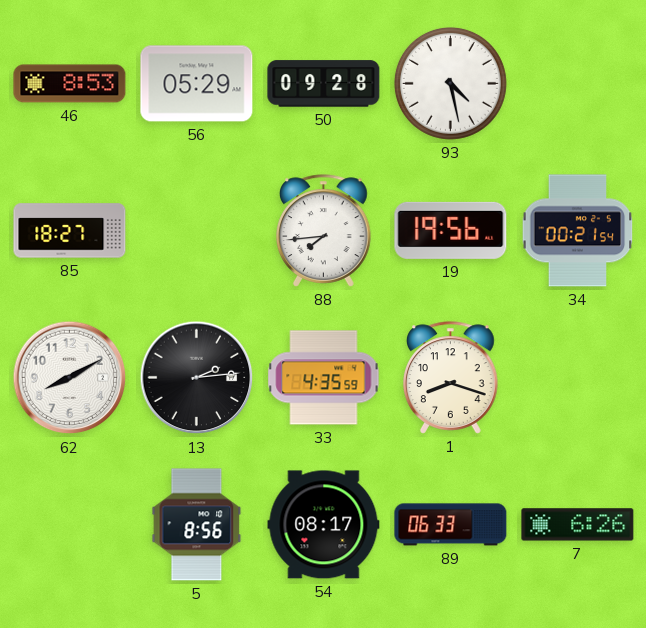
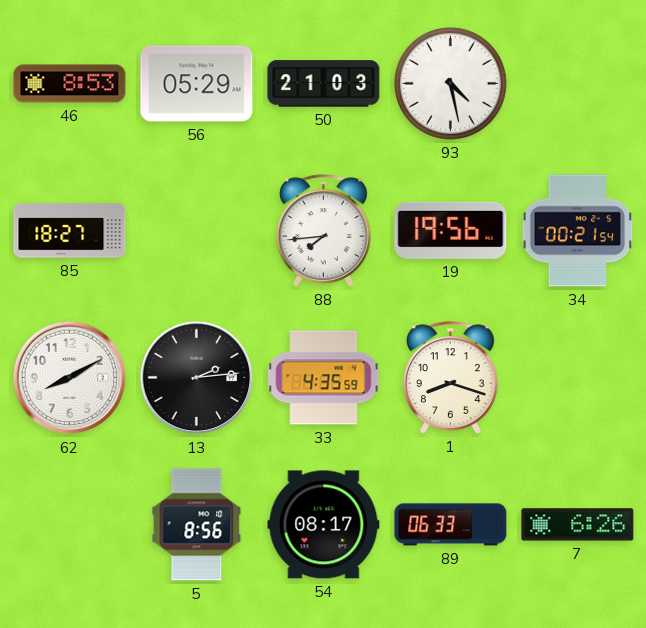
50: 09:28 -> 21:03
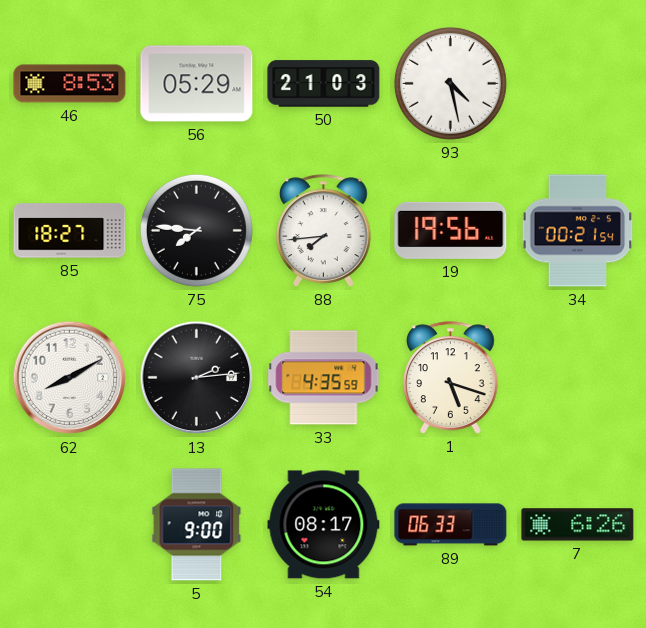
75: none -> 7:46
1: 8:18 -> 5:18
5: 8:56 -> 9:00
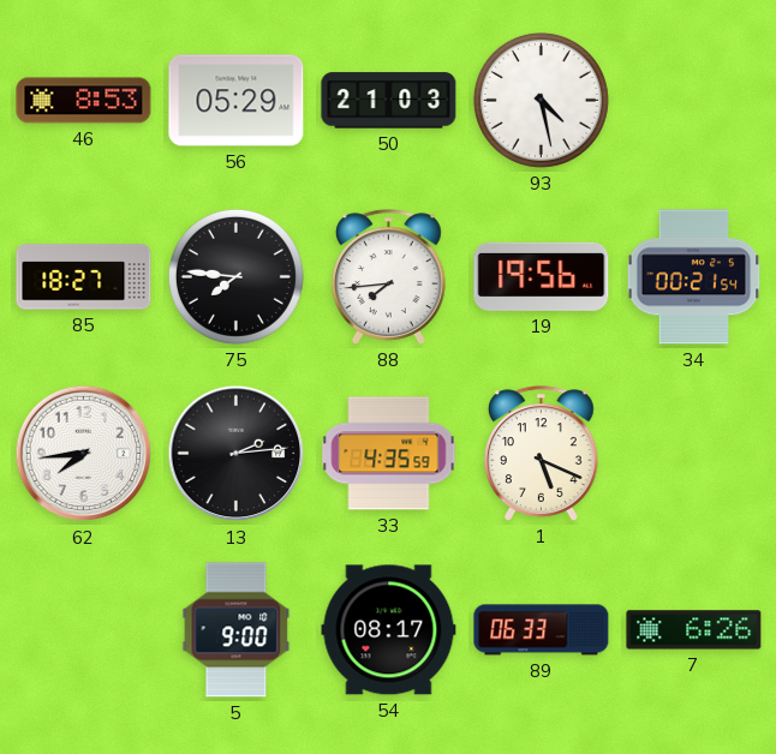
62: 8:10 -> 7:44
1: 5:18 -> 5:19
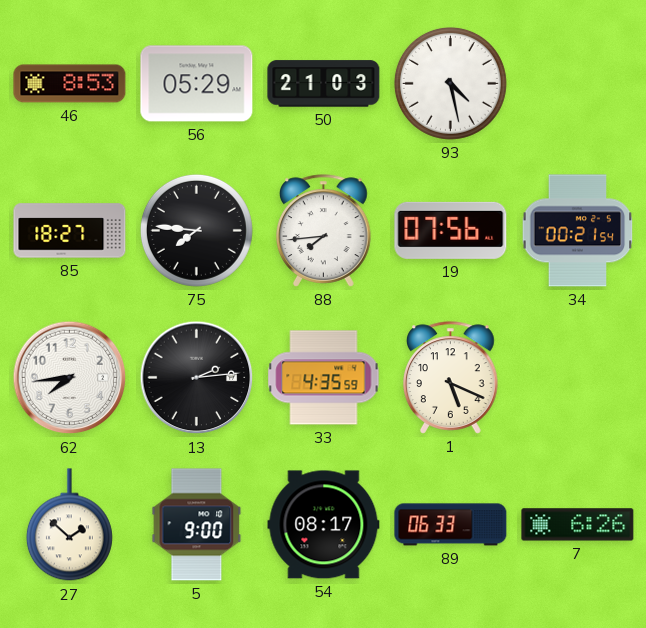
19: 19:56 -> 07:56
27: none -> 1:52
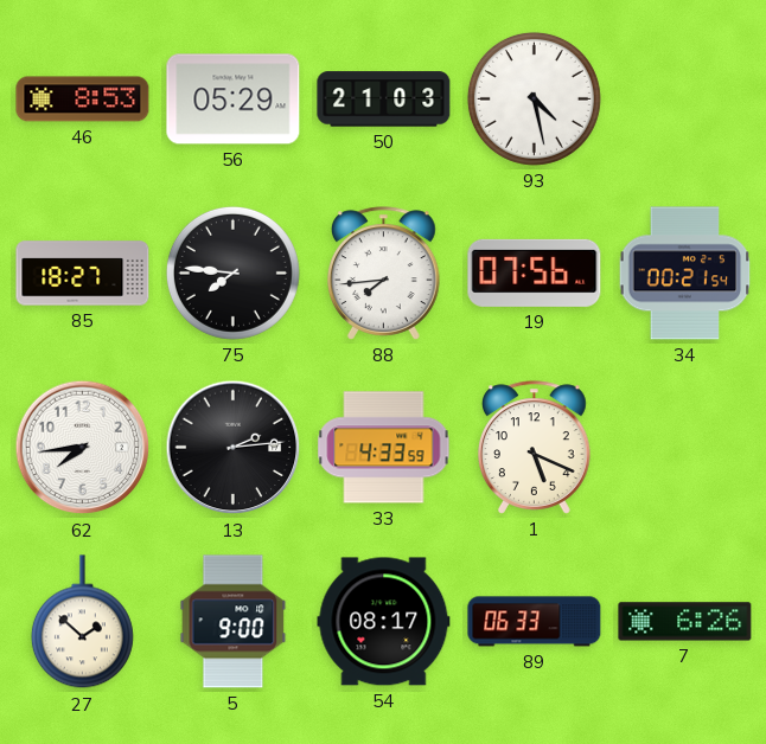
33: 4:35 -> 4:33
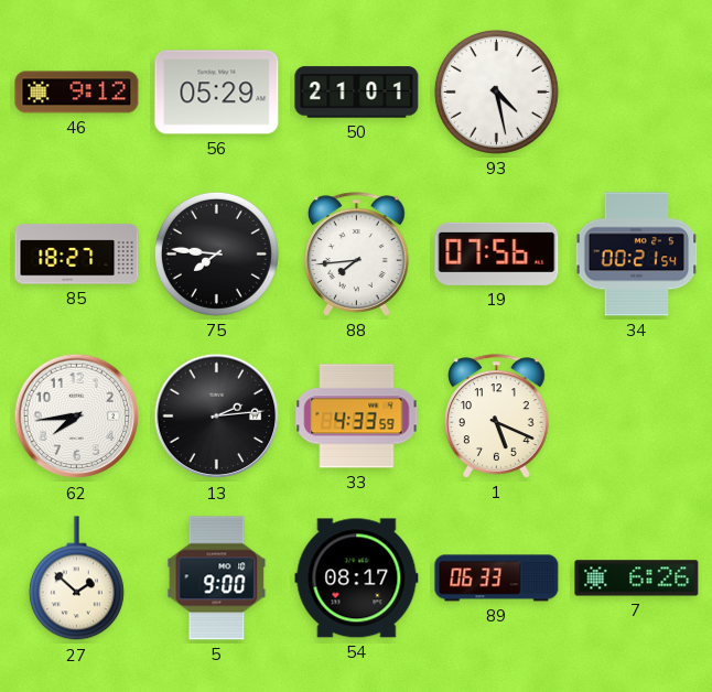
46: 8:53 -> 9:12
50: 21:03 -> 21:01
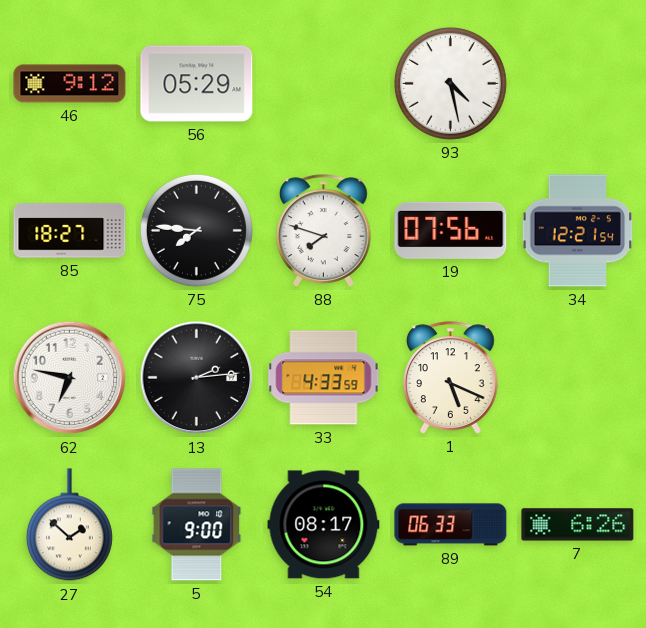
50: 21:01 -> none
88: 7:44 -> 7:48
34: 00:21 -> 12:21
62: 7:44 -> 6:47
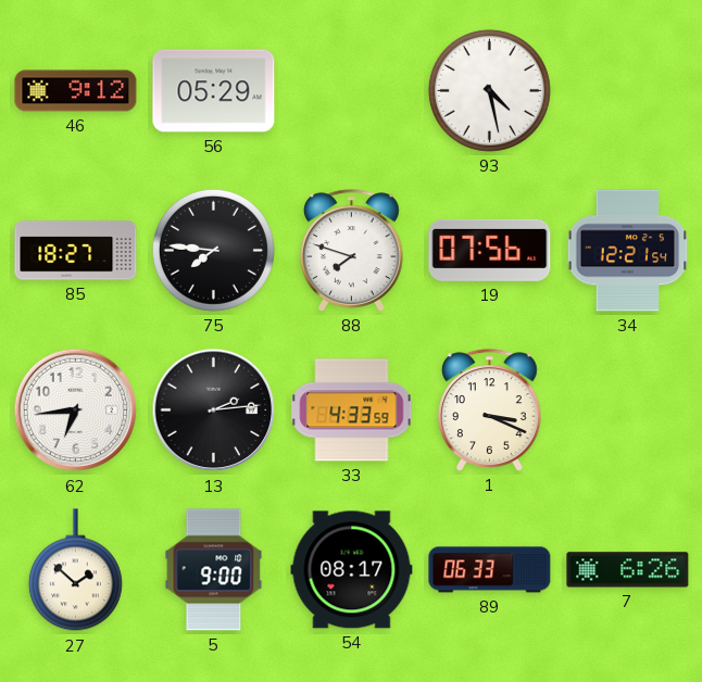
62: 6:47 -> 6:44
1: 5:19 -> 3:19
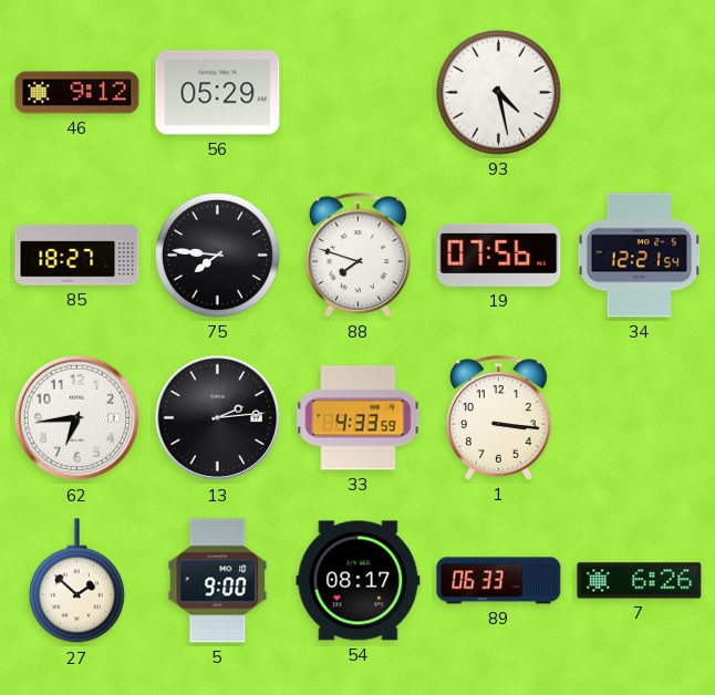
1: 3:19 -> 3:16
